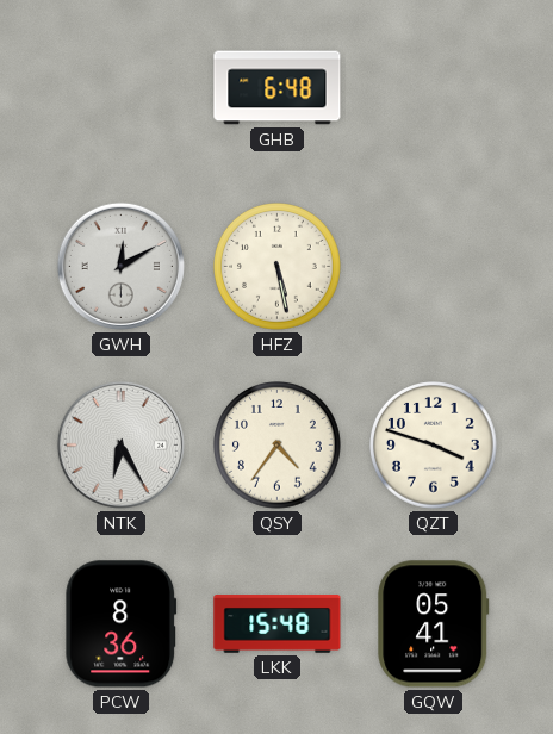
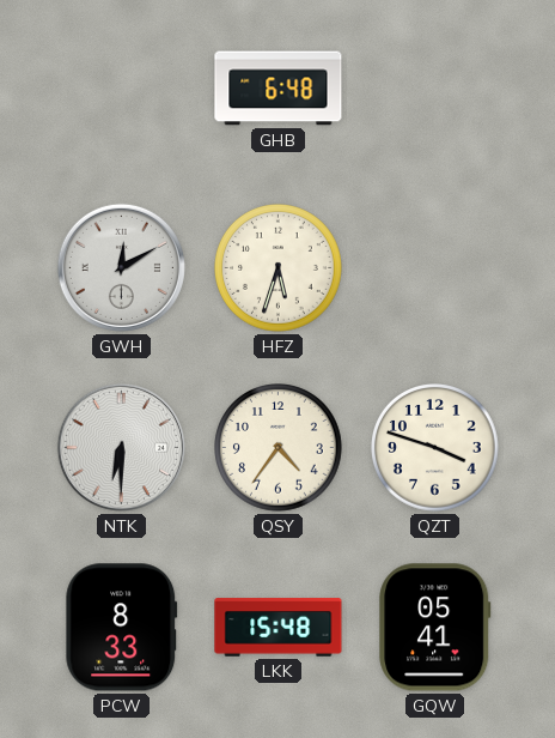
HFZ: 5:28 -> 5:33
NTK: 6:25 -> 6:30
PCW: 8:36 -> 8:33
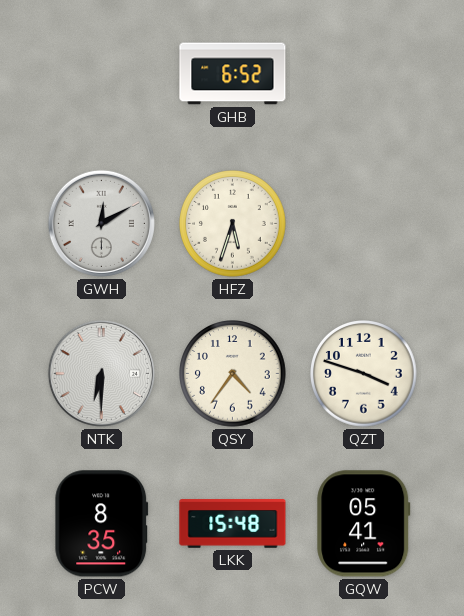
GHB: 6:48 -> 6:52
PCW: 8:33 -> 8:35
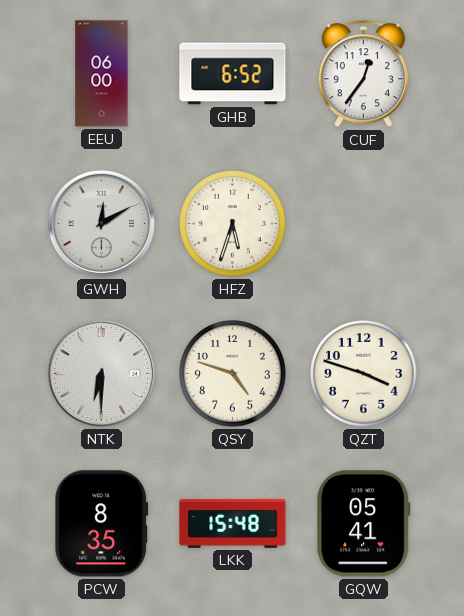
EEU: none -> 06:00
CUF: none -> 12:36
QSY: 4:36 -> 4:48
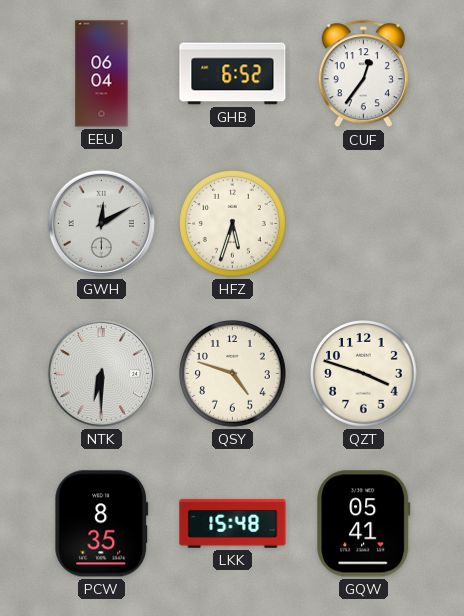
EEU: 06:00 -> 06:04
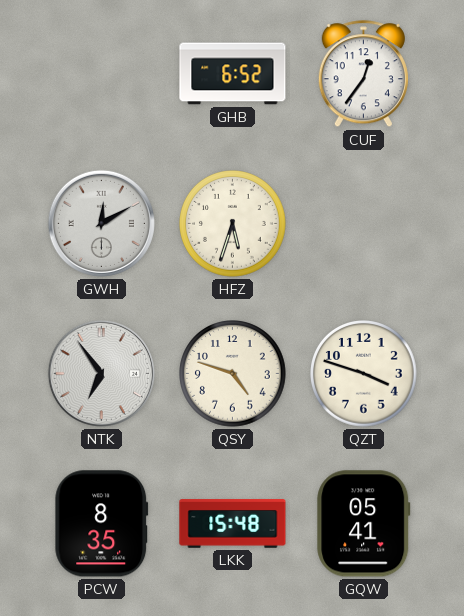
EEU: 06:04 -> none
NTK: 6:30 -> 6:54
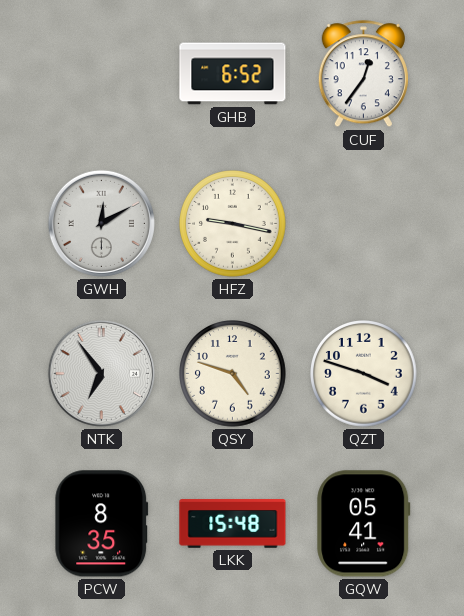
HFZ: 5:33 -> 9:17
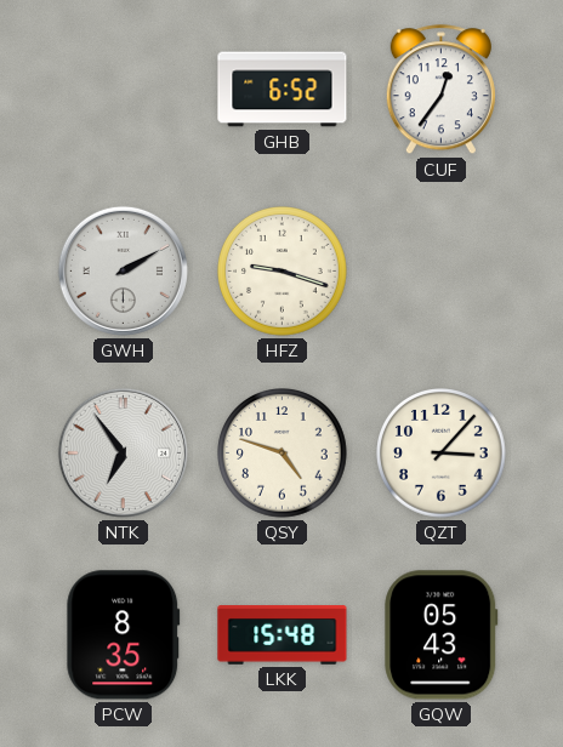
GWH: 12:10 -> 2:10
HFZ: 9:17 -> 9:18
QZT: 3:48 -> 3:07
GQW: 05:41 -> 05:43
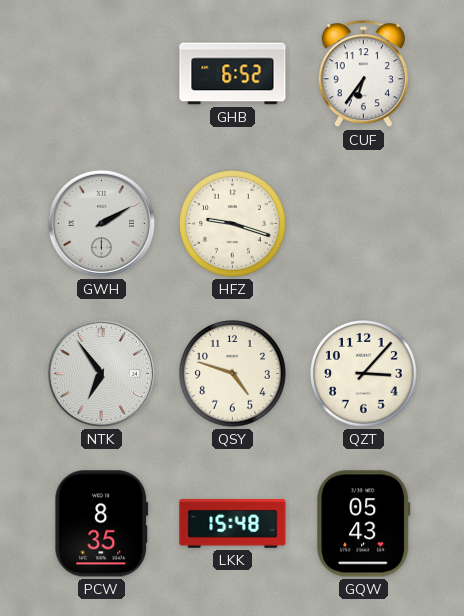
CUF: 12:36 -> 6:36
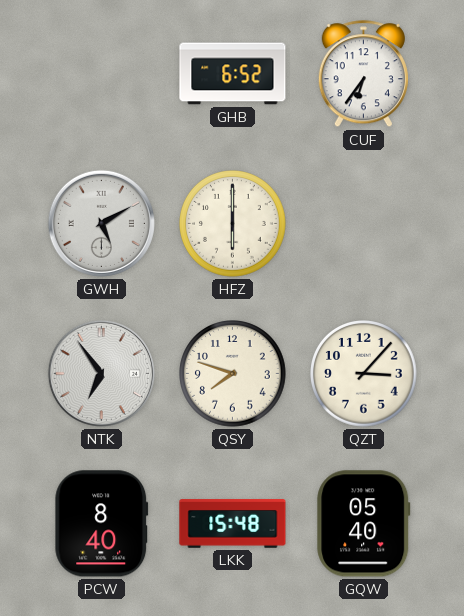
GWH: 2:10 -> 5:10
HFZ: 9:18 -> 6:00
QSY: 4:48 -> 7:48
PCW: 8:35 -> 8:40
GQW: 05:43 -> 05:40
